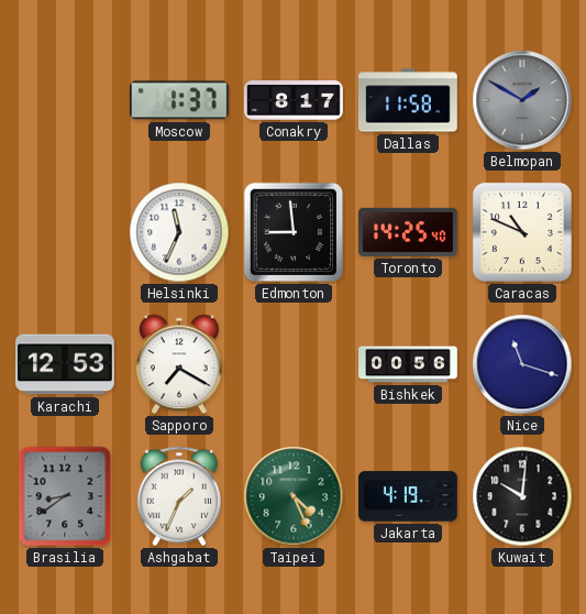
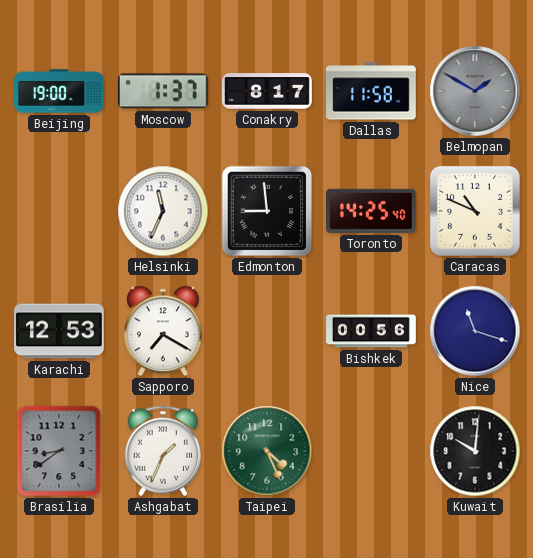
Beijing: none -> 19:00
Jakarta: 4:19 -> none
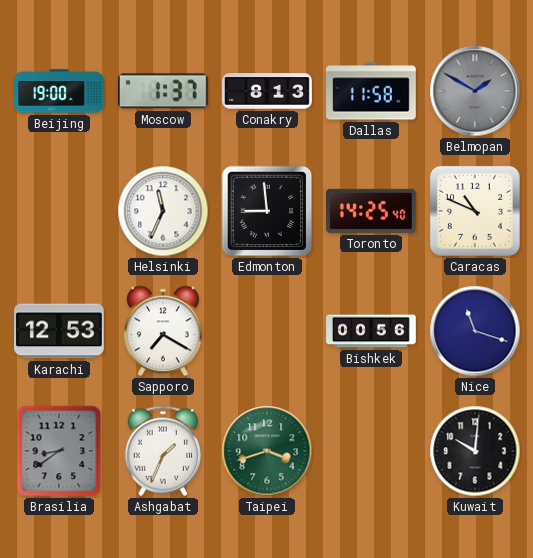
Conakry: 8:17 -> 8:13
Taipei: 4:26 -> 3:42
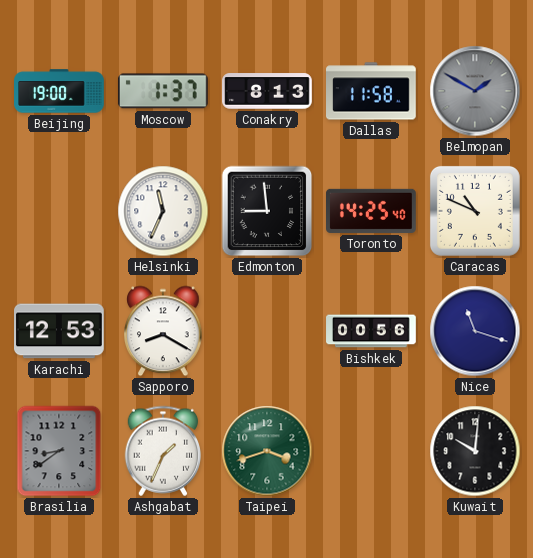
Sapporo: 7:20 -> 8:20
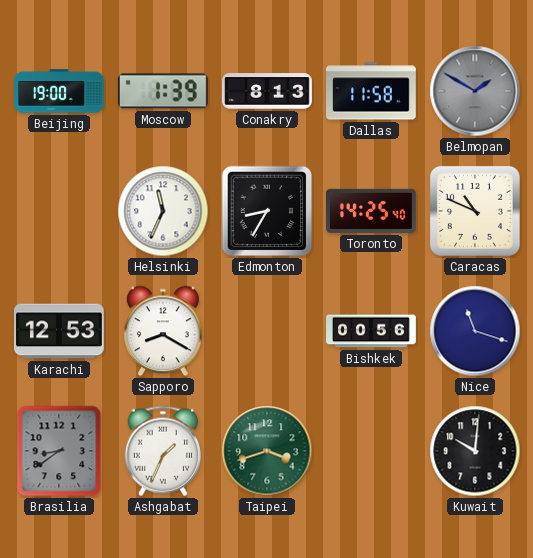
Moscow: 1:37 -> 1:39
Edmonton: 8:59 -> 8:35
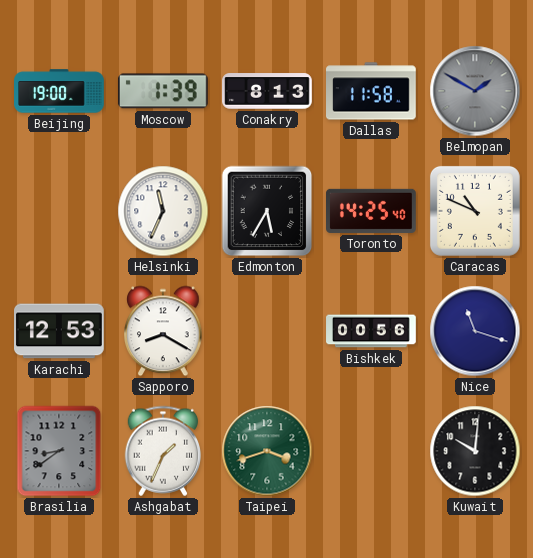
Edmonton: 8:35 -> 5:35
